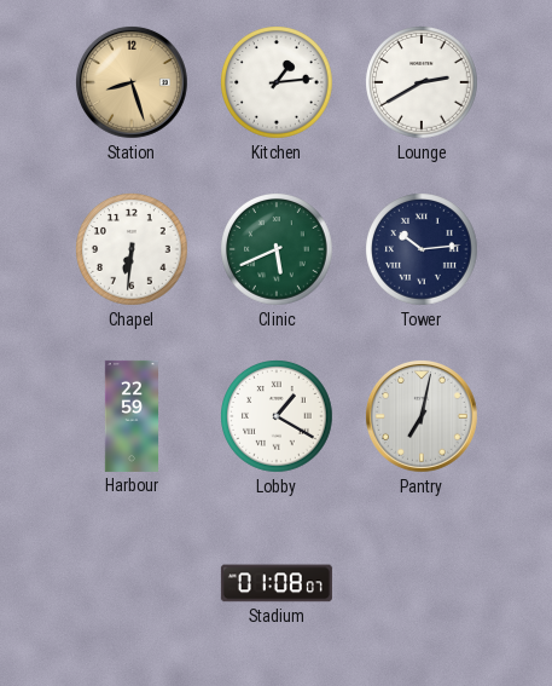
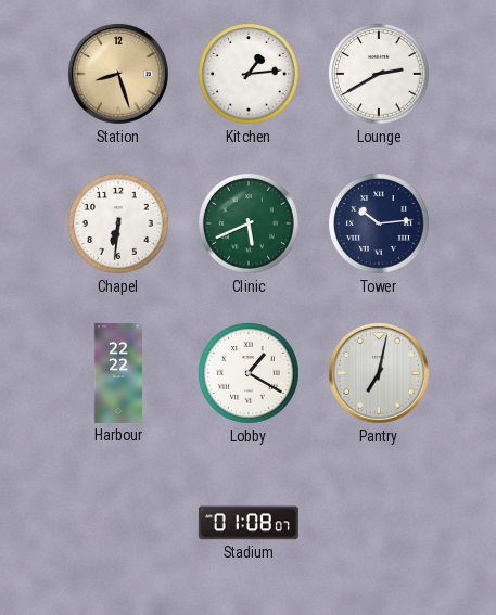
Harbour: 22:59 -> 22:22
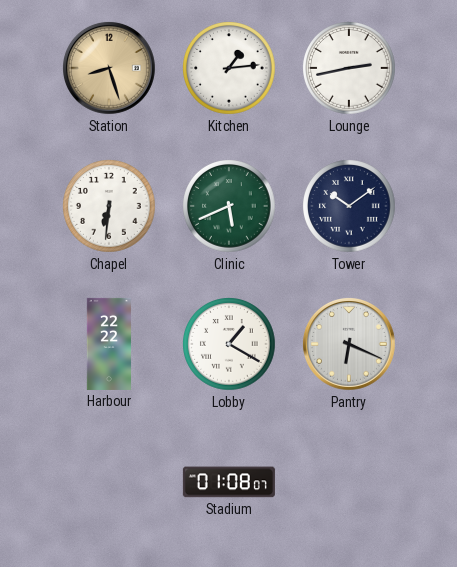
Lounge: 2:40 -> 2:43
Tower: 10:14 -> 10:09
Pantry: 7:02 -> 6:19
